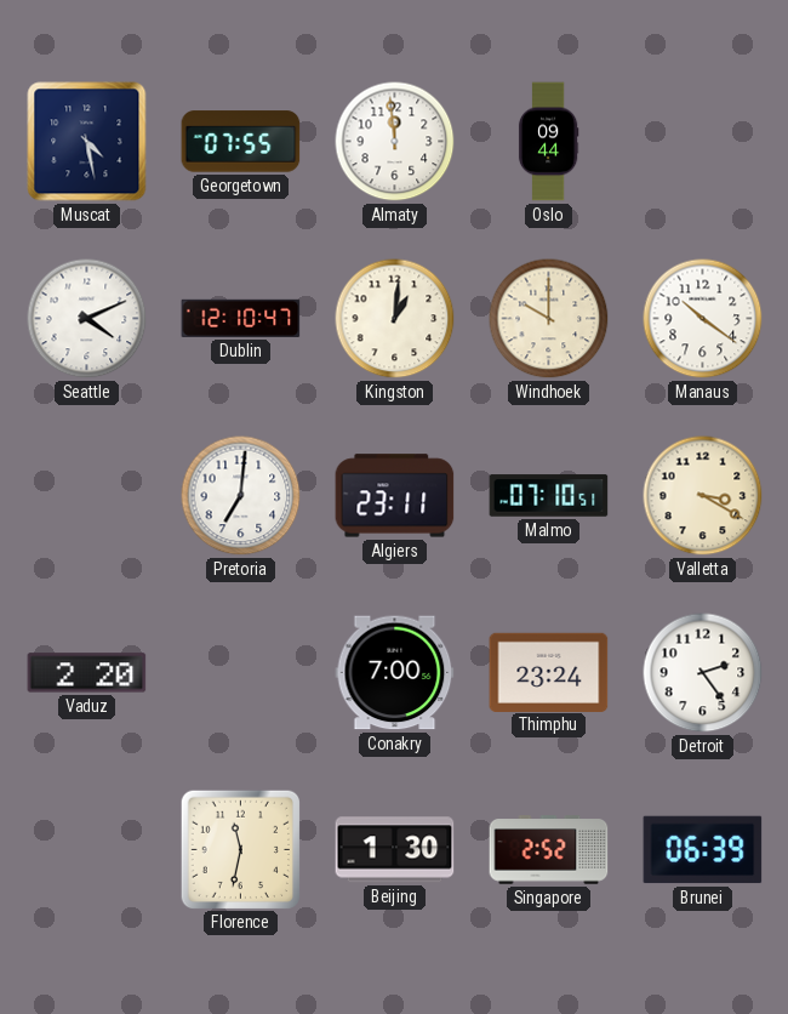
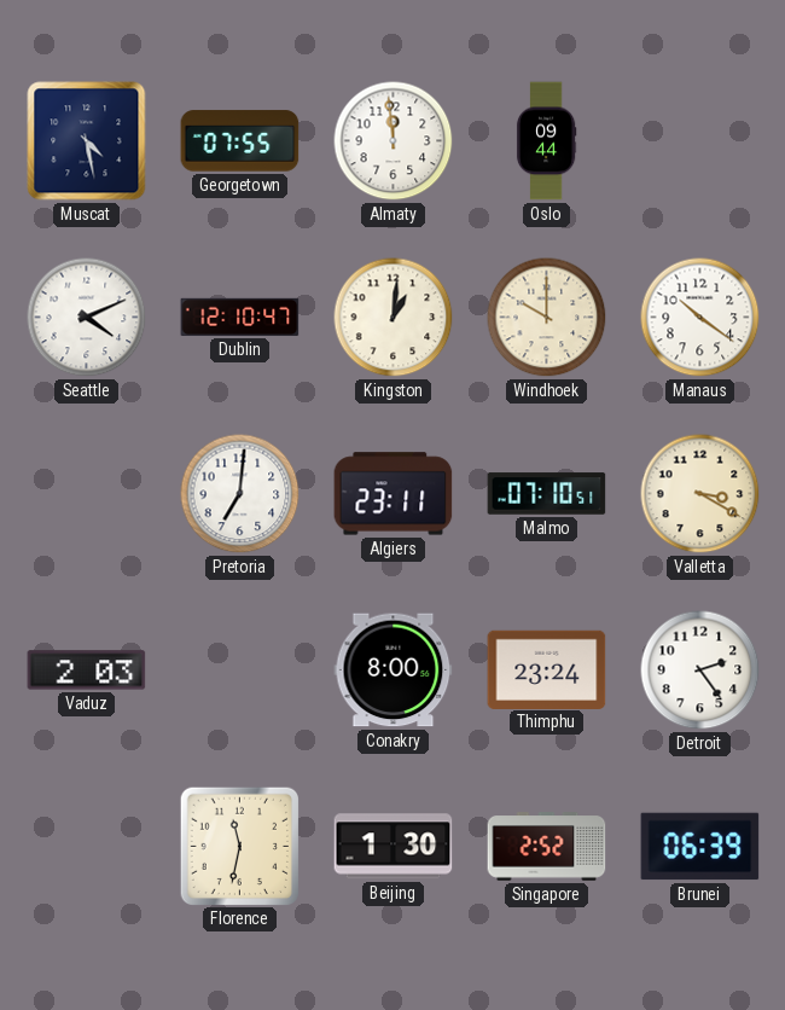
Vaduz: 2:20 -> 2:03
Conakry: 7:00 -> 8:00
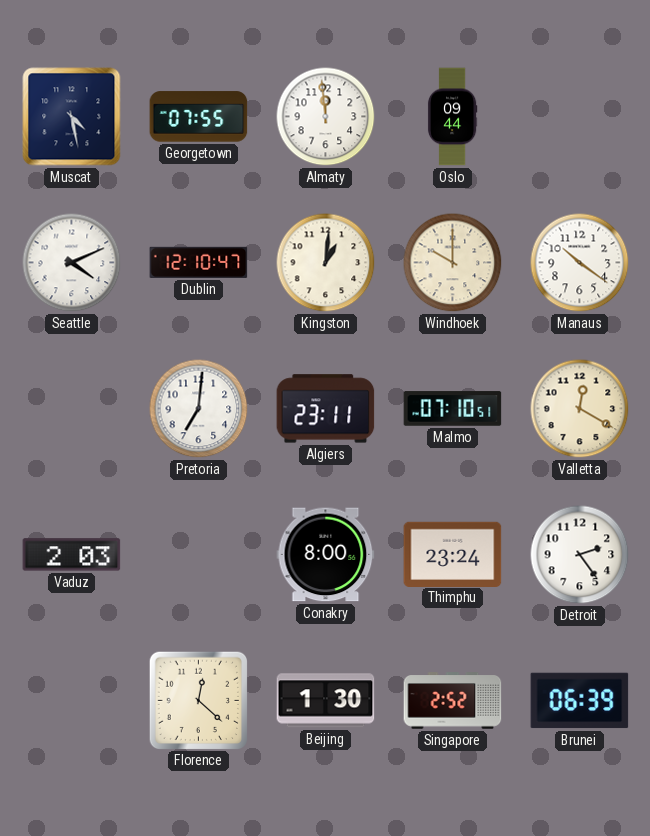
Valletta: 3:20 -> 12:20
Florence: 11:32 -> 12:22
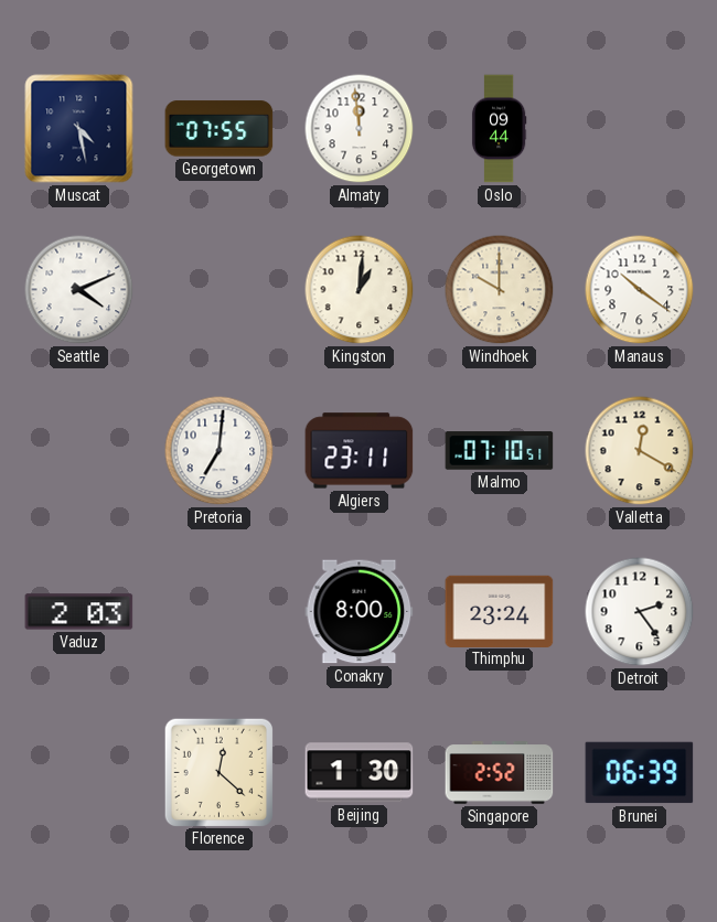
Dublin: 12:10 -> none
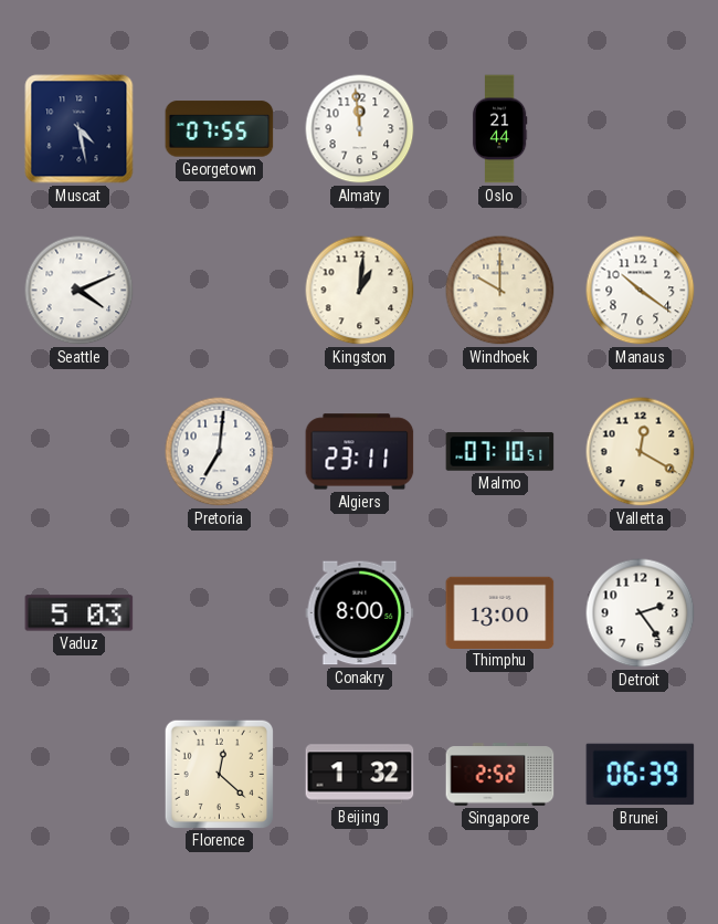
Oslo: 09:44 -> 21:44
Vaduz: 2:03 -> 5:03
Thimphu: 23:24 -> 13:00
Beijing: 1:30 -> 1:32
